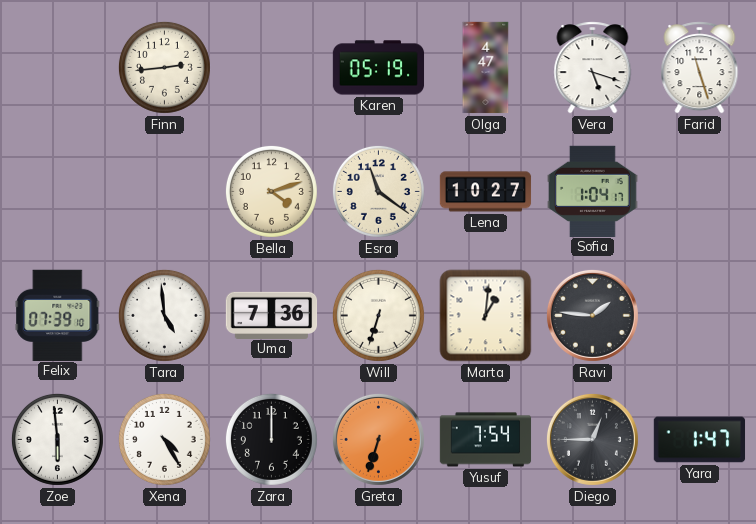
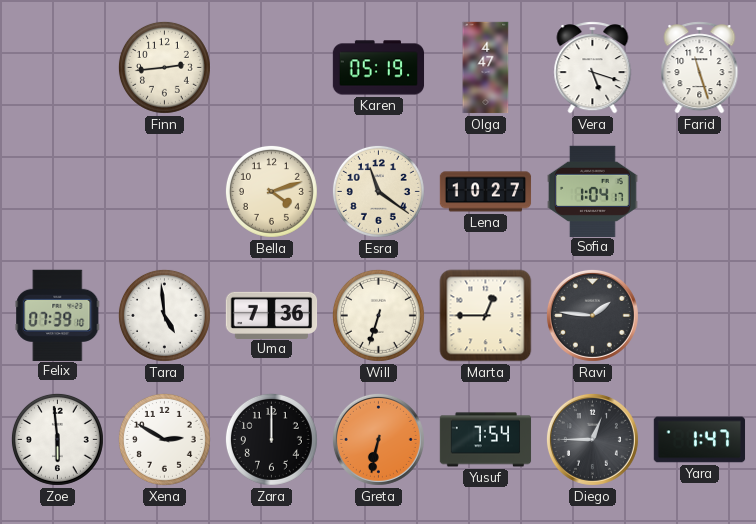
Marta: 1:01 -> 12:45
Xena: 4:25 -> 2:50
Greta: 6:33 -> 6:32
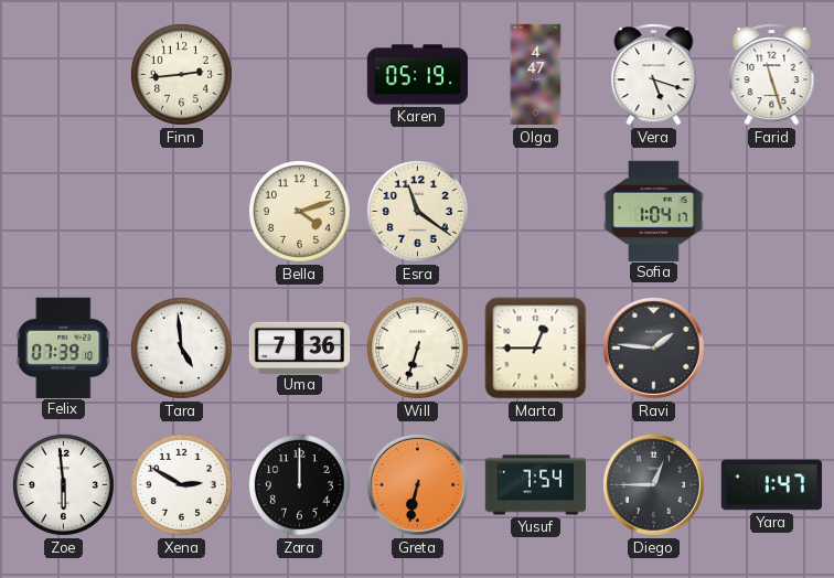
Lena: 10:27 -> none
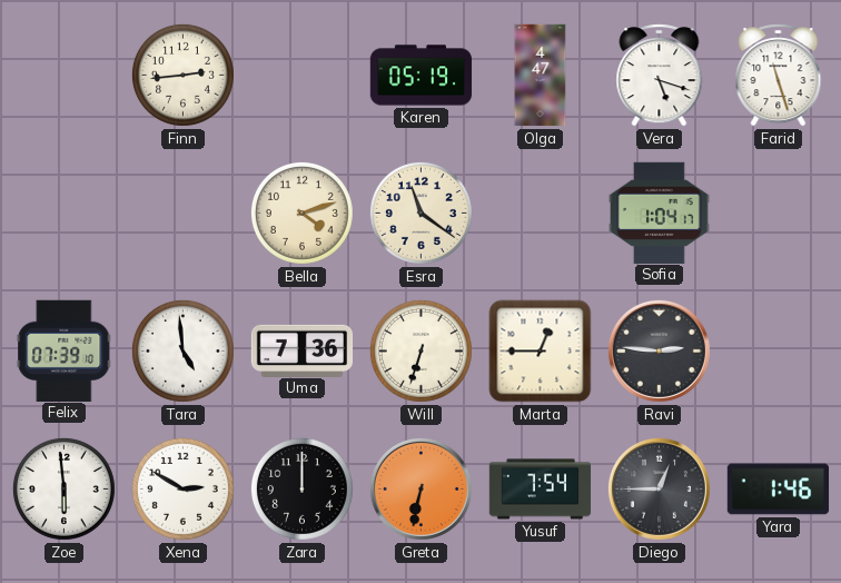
Ravi: 1:46 -> 2:46
Yara: 1:47 -> 1:46
